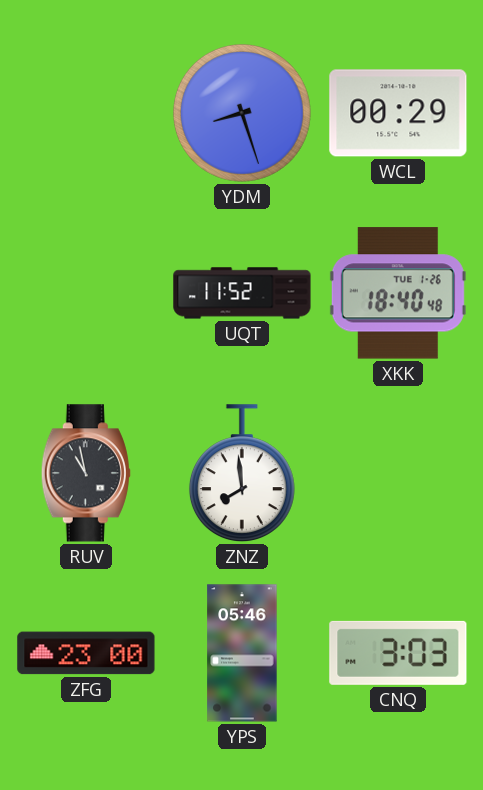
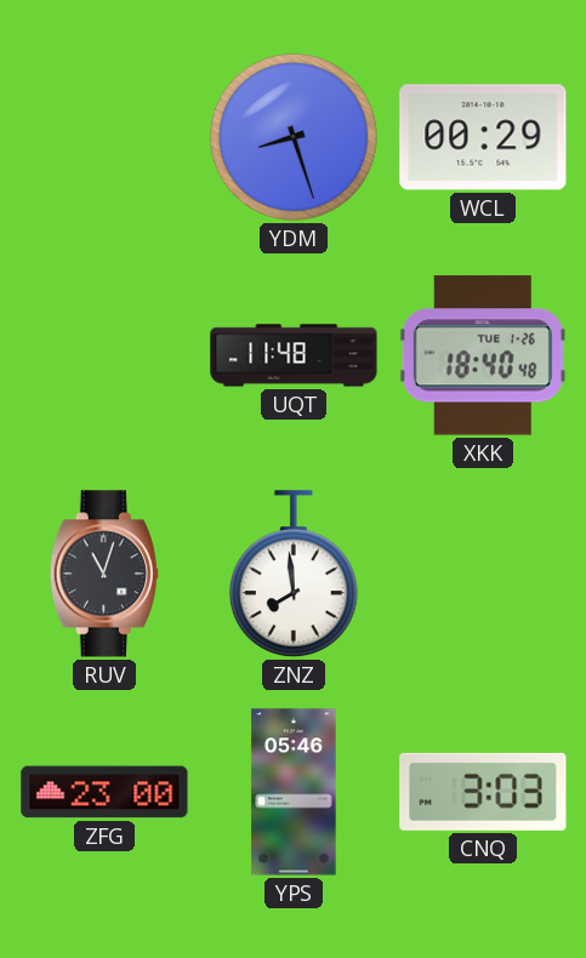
UQT: 11:52 -> 11:48
RUV: 10:58 -> 11:03
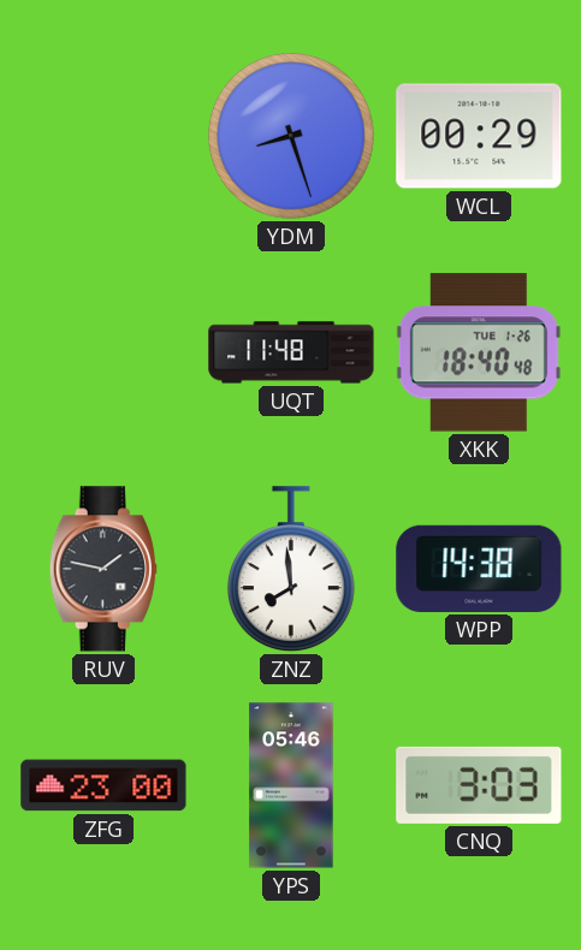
RUV: 11:03 -> 1:47
WPP: none -> 14:38
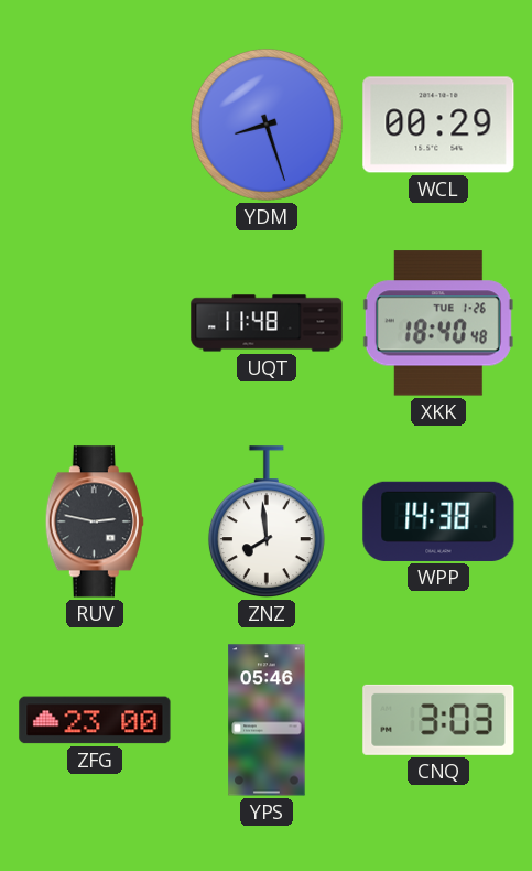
RUV: 1:47 -> 2:47
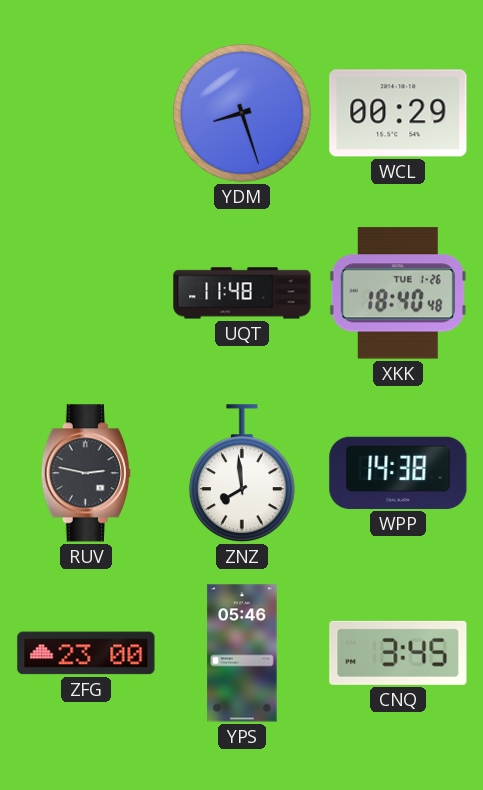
CNQ: 3:03 -> 3:45
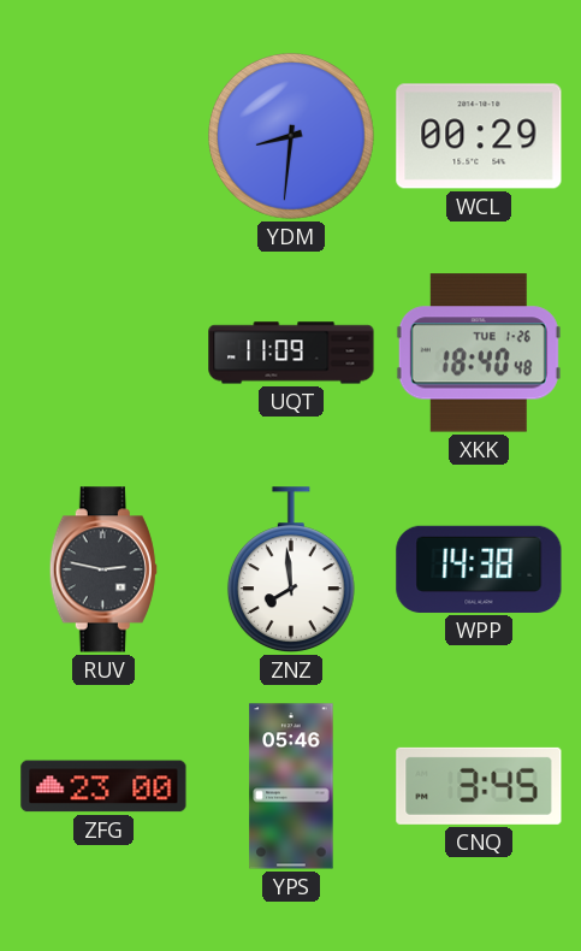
YDM: 8:27 -> 8:31
UQT: 11:48 -> 11:09
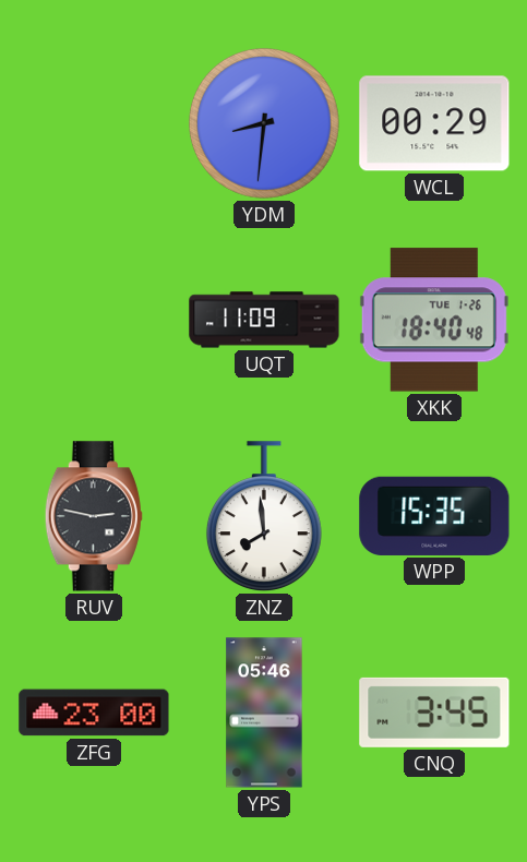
WPP: 14:38 -> 15:35
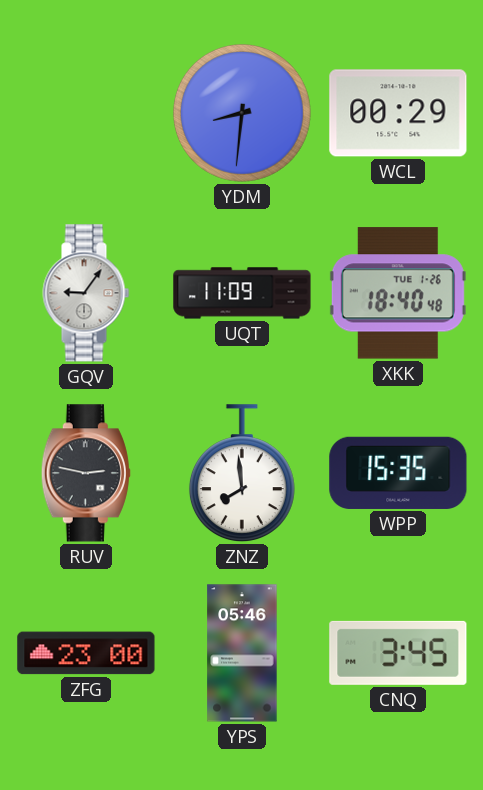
GQV: none -> 9:06
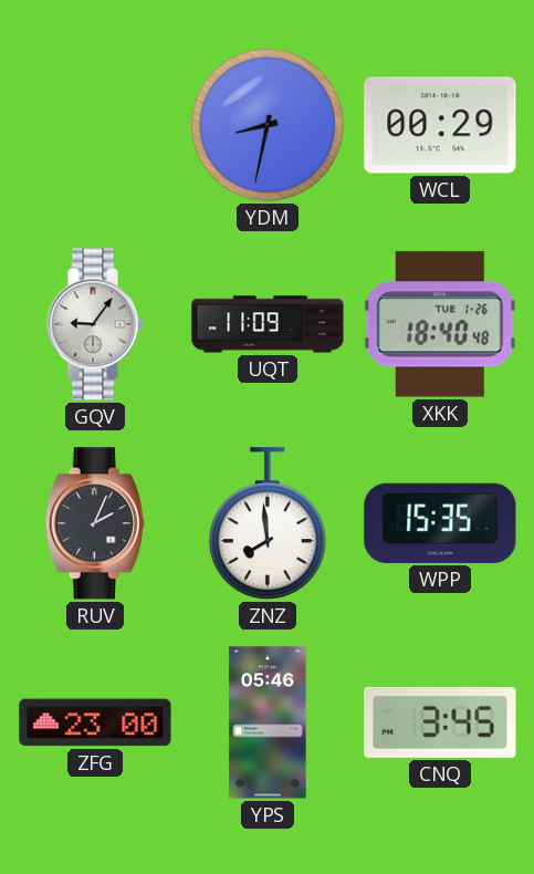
YDM: 8:31 -> 8:32
RUV: 2:47 -> 2:04
